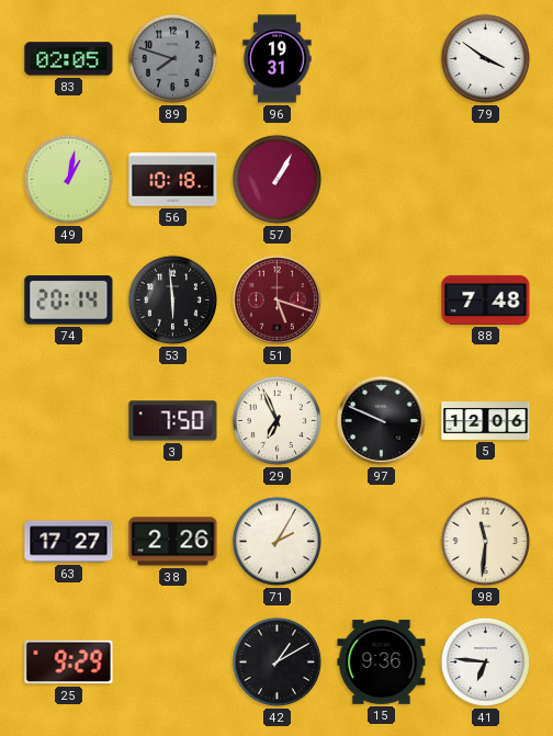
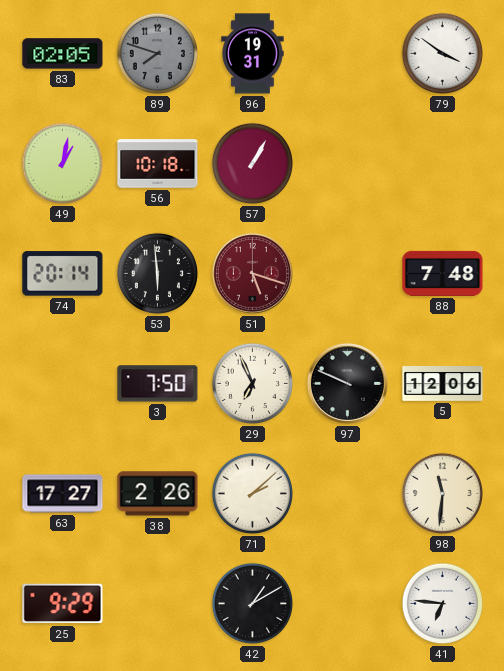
71: 2:05 -> 2:08
15: 9:36 -> none
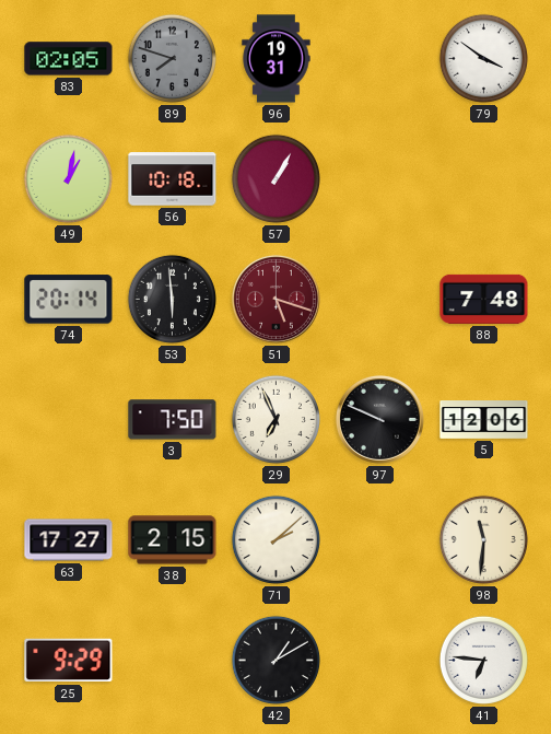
38: 2:26 -> 2:15
